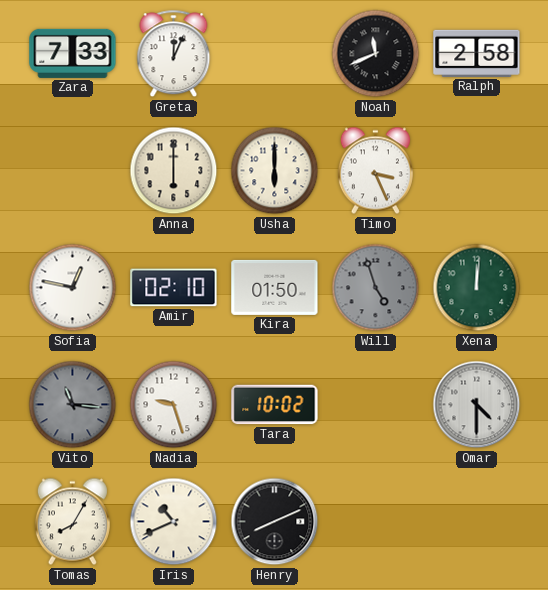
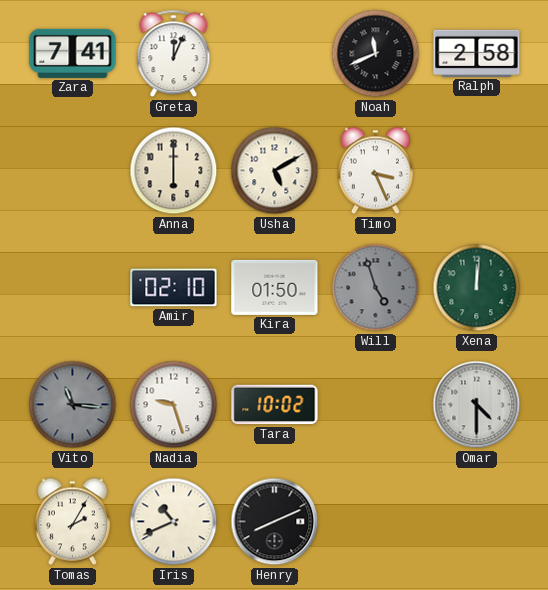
Zara: 7:33 -> 7:41
Usha: 6:00 -> 5:10
Sofia: 12:47 -> none
Tomas: 8:05 -> 2:05
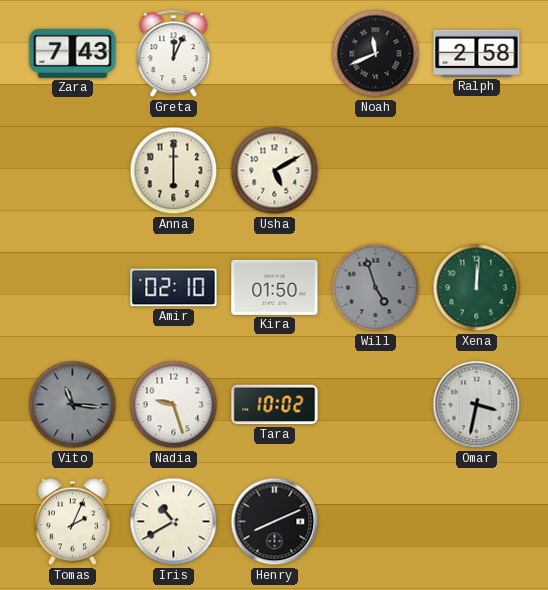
Zara: 7:41 -> 7:43
Timo: 3:26 -> none
Omar: 4:30 -> 3:32
Tomas: 2:05 -> 2:04
Iris: 10:41 -> 10:40
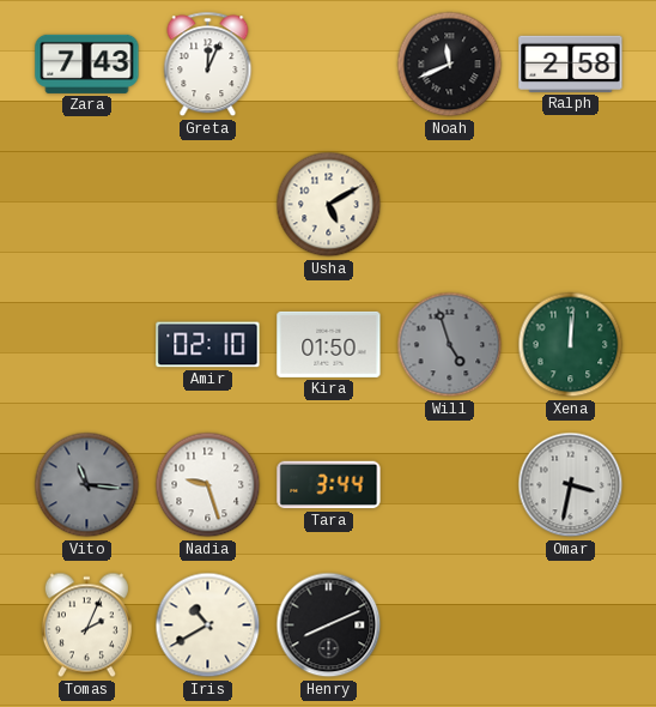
Anna: 6:00 -> none
Tara: 10:02 -> 3:44
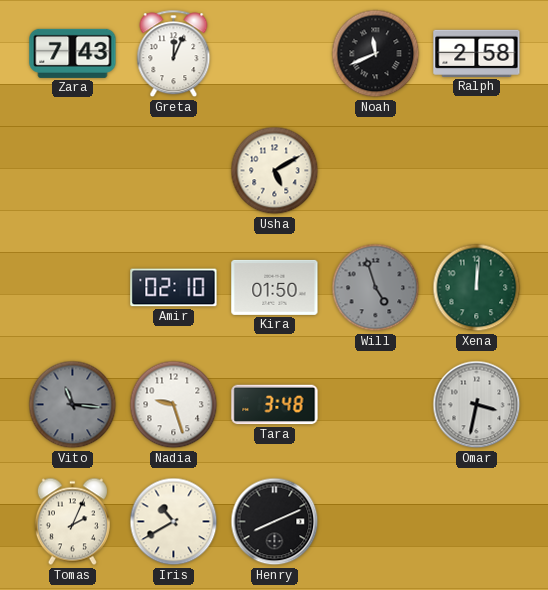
Tara: 3:44 -> 3:48
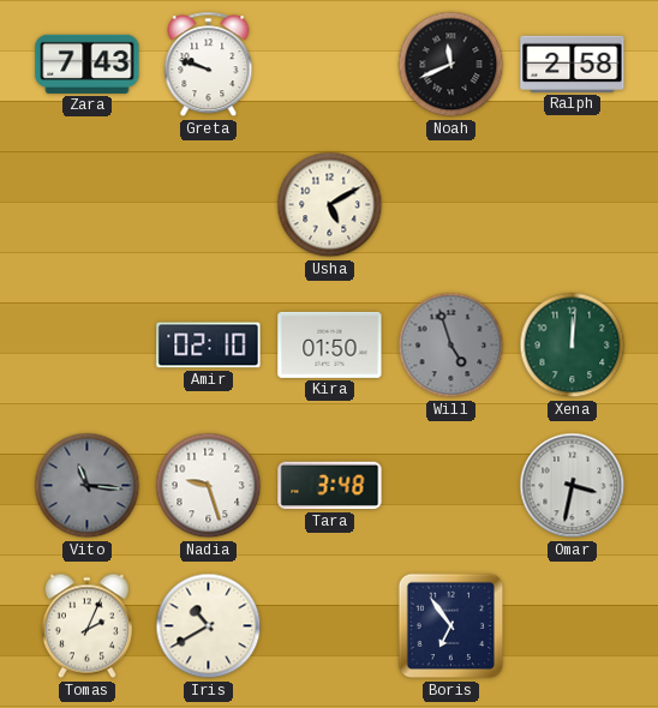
Greta: 12:04 -> 9:48
Henry: 8:11 -> none
Boris: none -> 6:54
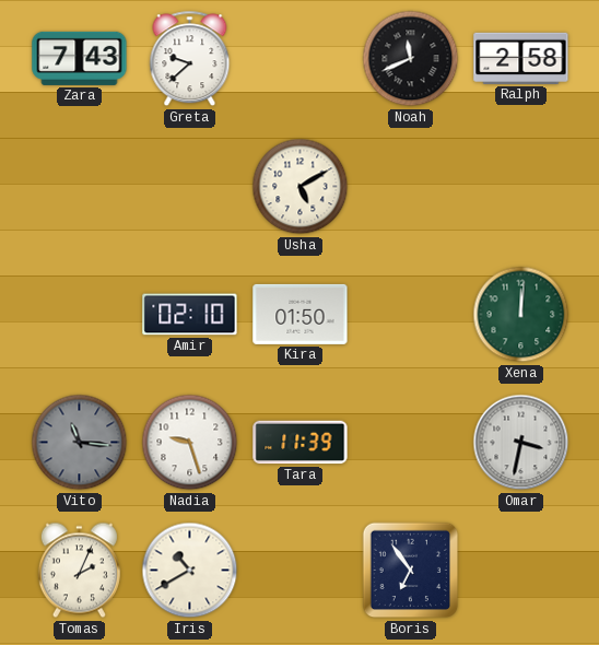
Greta: 9:48 -> 9:38
Will: 4:57 -> none
Tara: 3:48 -> 11:39
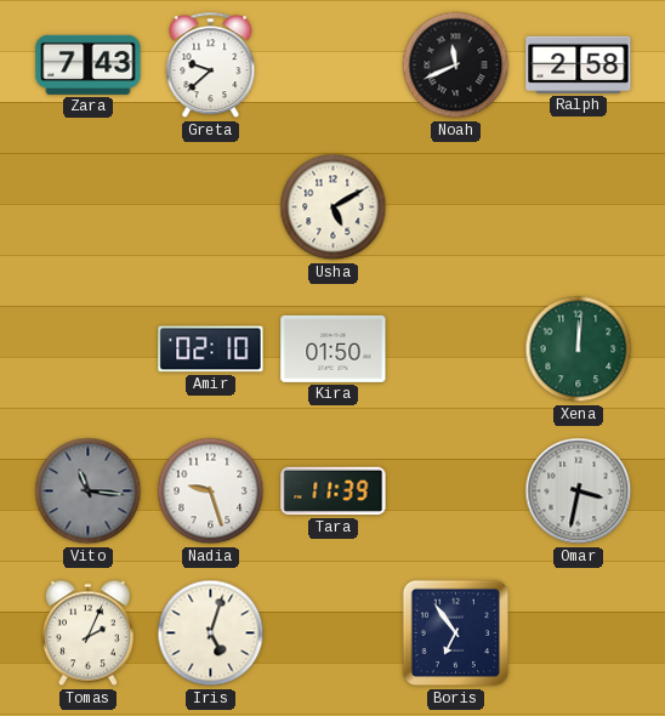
Iris: 10:40 -> 5:03
